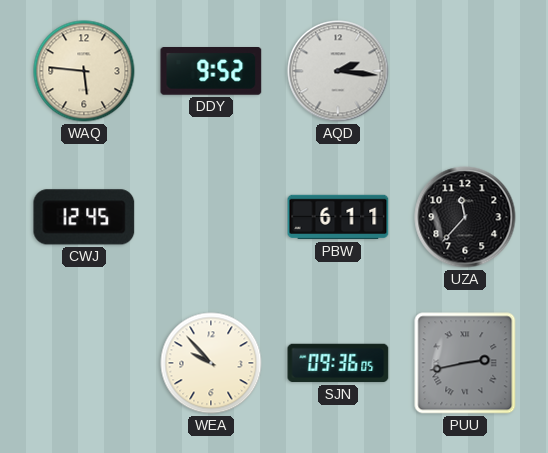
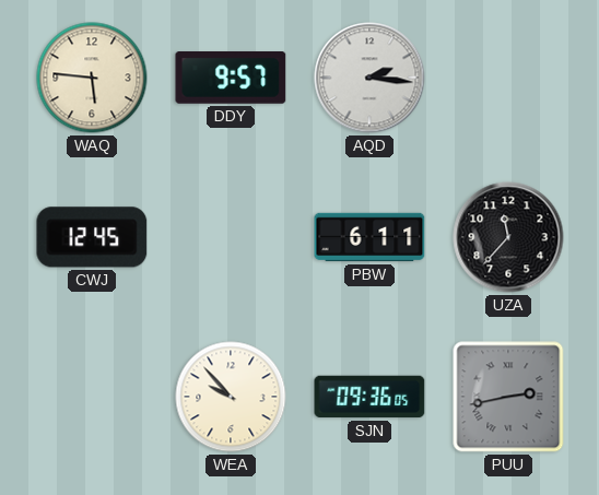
DDY: 9:52 -> 9:57
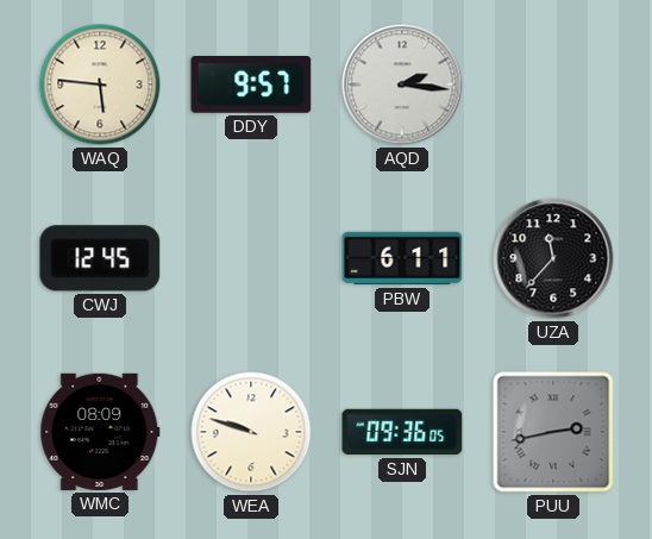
WMC: none -> 08:09
WEA: 9:53 -> 9:48
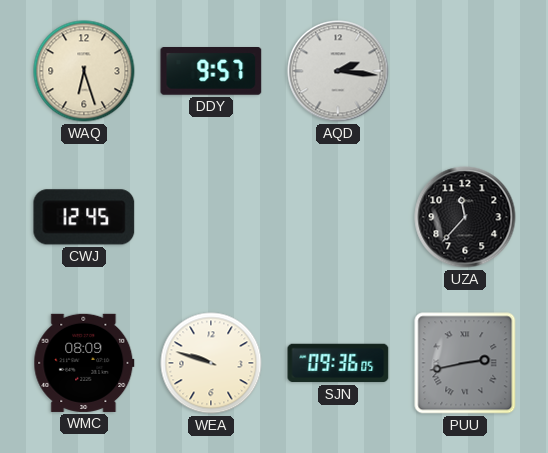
WAQ: 5:46 -> 6:27
PBW: 6:11 -> none
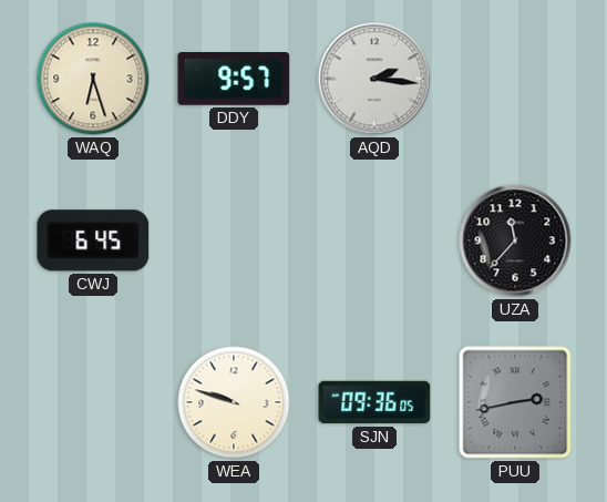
CWJ: 12:45 -> 6:45
WMC: 08:09 -> none
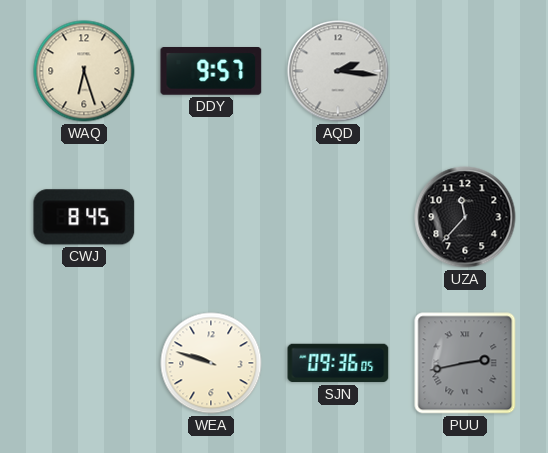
CWJ: 6:45 -> 8:45
